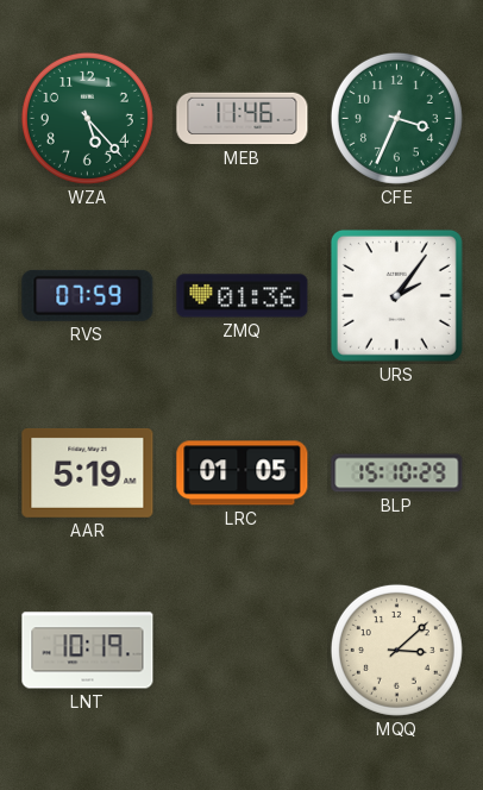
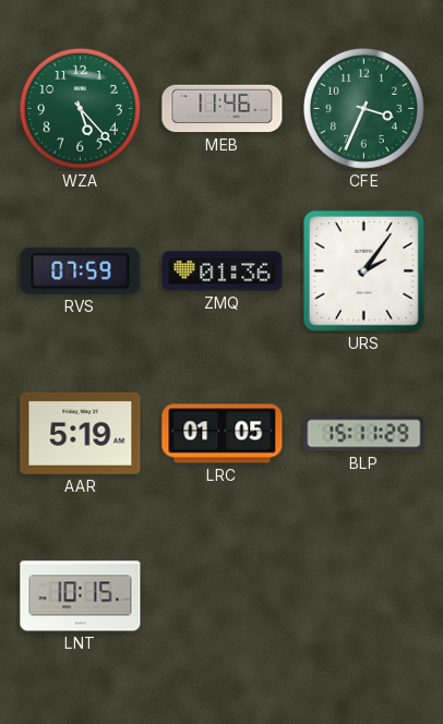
BLP: 15:10 -> 15:11
LNT: 10:19 -> 10:15
MQQ: 3:08 -> none
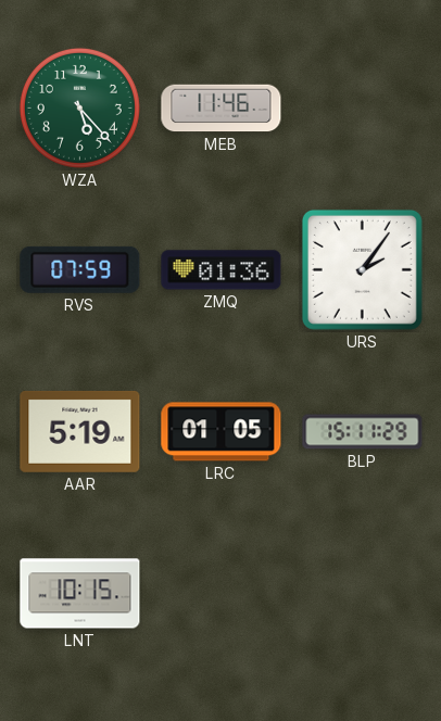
CFE: 3:34 -> none
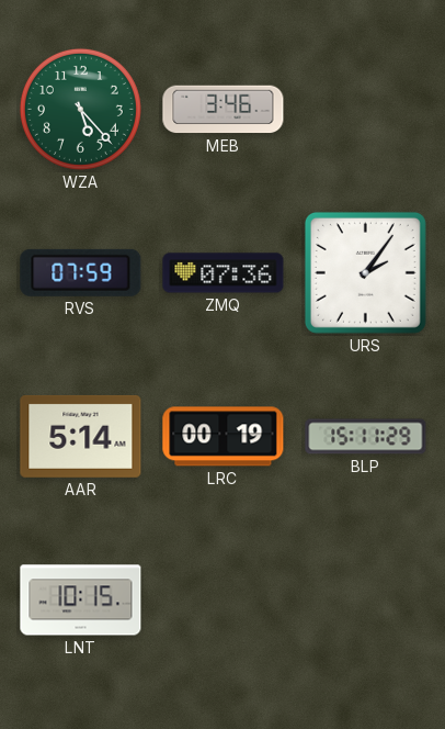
MEB: 11:46 -> 3:46
ZMQ: 01:36 -> 07:36
AAR: 5:19 -> 5:14
LRC: 01:05 -> 00:19
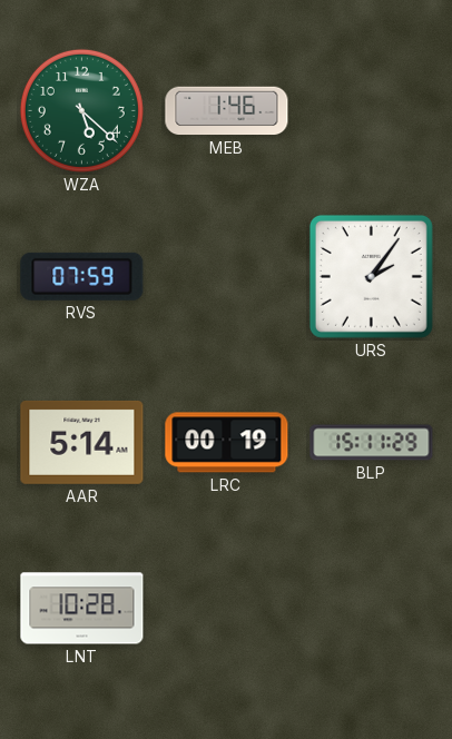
WZA: 5:23 -> 5:22
MEB: 3:46 -> 1:46
ZMQ: 07:36 -> none
LNT: 10:15 -> 10:28
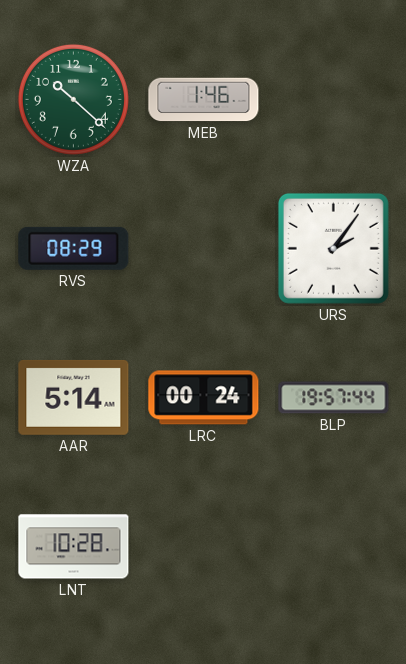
WZA: 5:22 -> 10:22
RVS: 07:59 -> 08:29
LRC: 00:19 -> 00:24
BLP: 15:11 -> 19:57
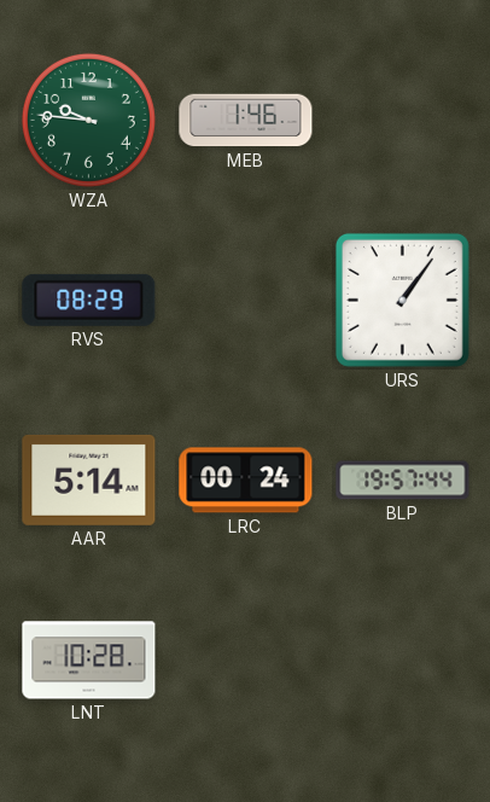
WZA: 10:22 -> 9:46
URS: 2:06 -> 1:06
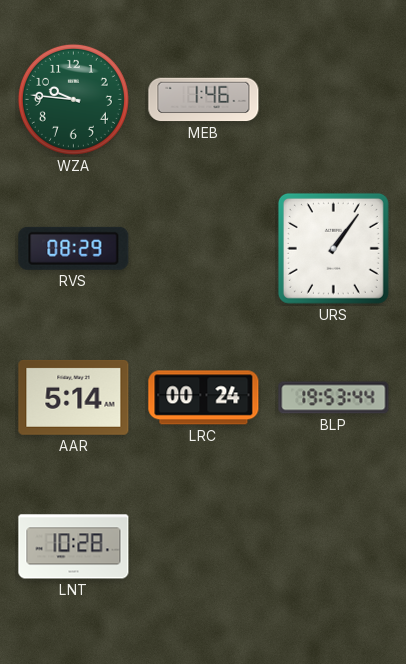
BLP: 19:57 -> 19:53
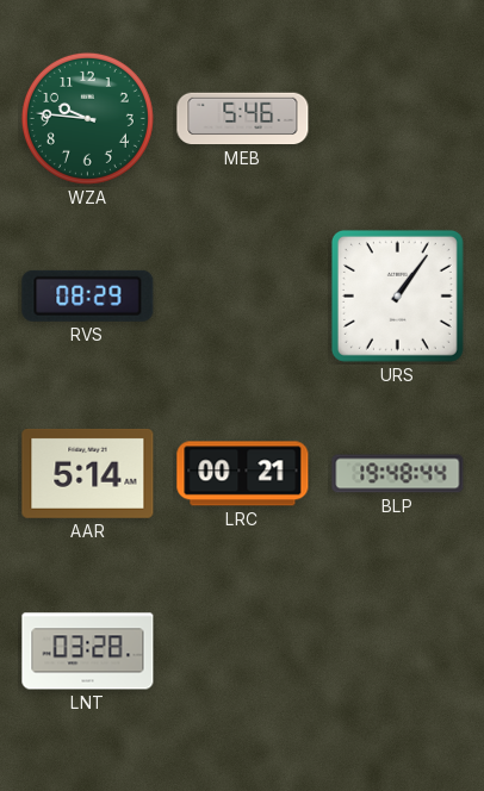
MEB: 1:46 -> 5:46
LRC: 00:24 -> 00:21
BLP: 19:53 -> 19:48
LNT: 10:28 -> 03:28
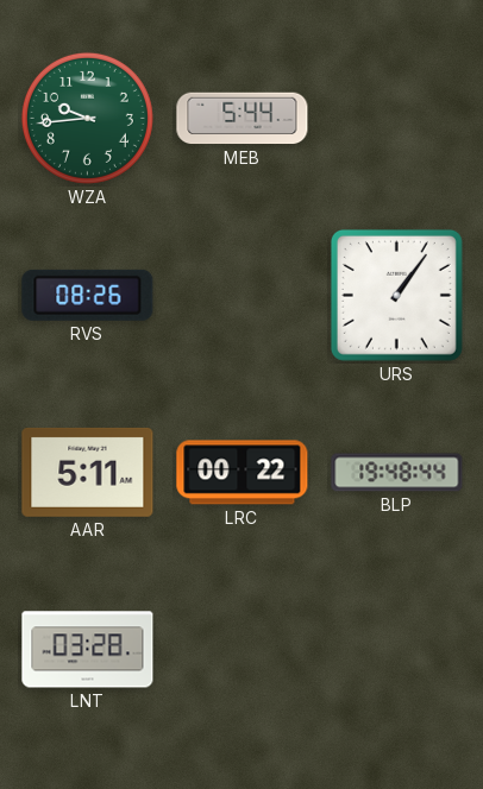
WZA: 9:46 -> 9:44
MEB: 5:46 -> 5:44
RVS: 08:29 -> 08:26
AAR: 5:14 -> 5:11
LRC: 00:21 -> 00:22
